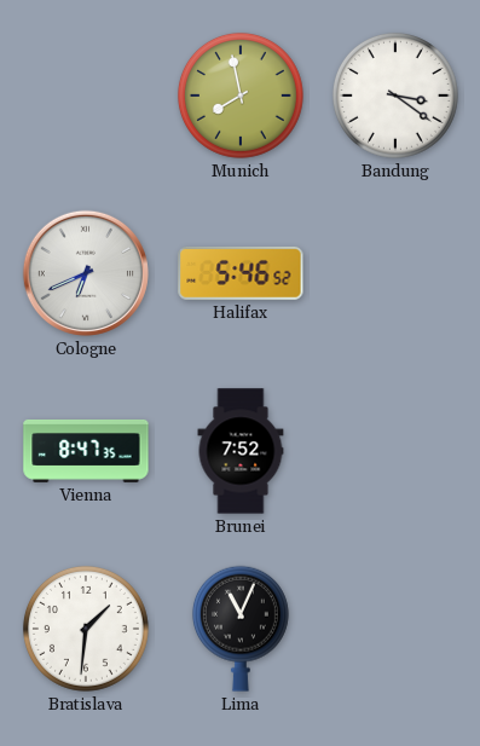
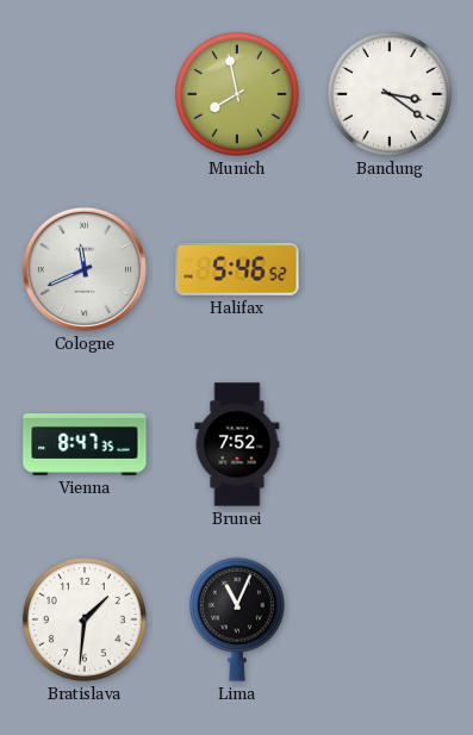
Cologne: 6:41 -> 11:41
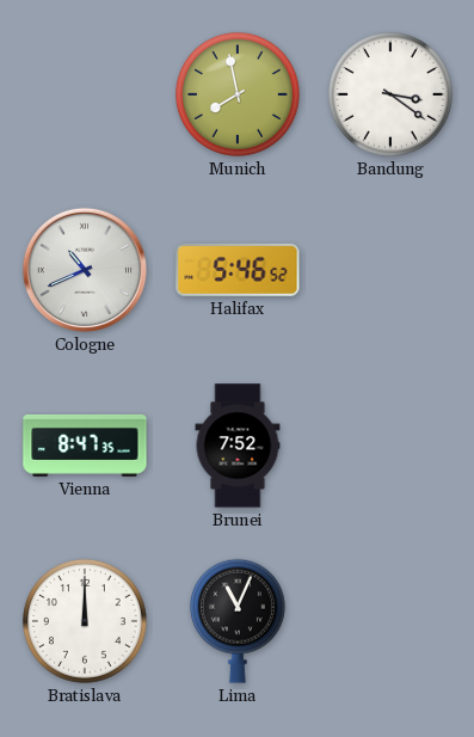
Cologne: 11:41 -> 10:41
Bratislava: 1:31 -> 12:00
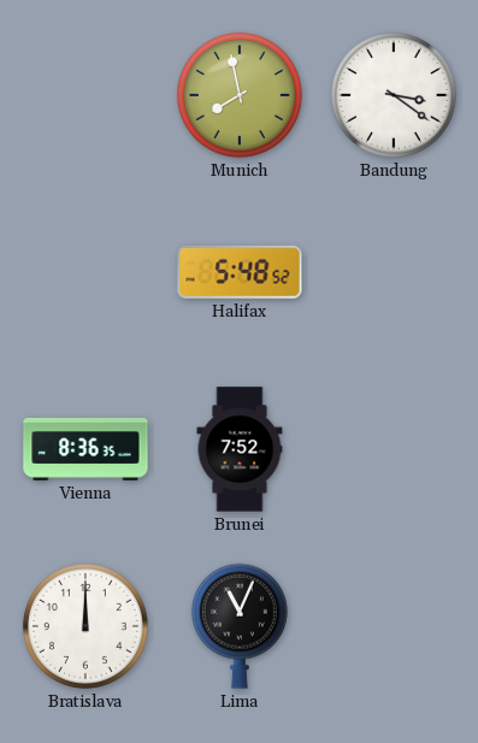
Cologne: 10:41 -> none
Halifax: 5:46 -> 5:48
Vienna: 8:47 -> 8:36
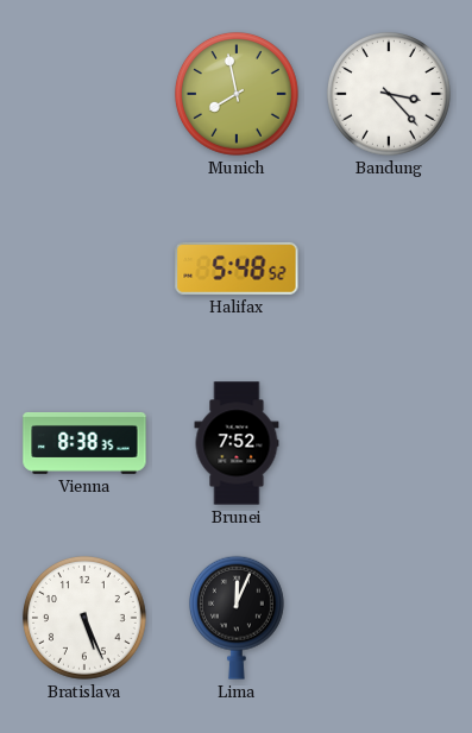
Bandung: 3:21 -> 3:23
Vienna: 8:36 -> 8:38
Bratislava: 12:00 -> 5:26
Lima: 11:04 -> 12:04
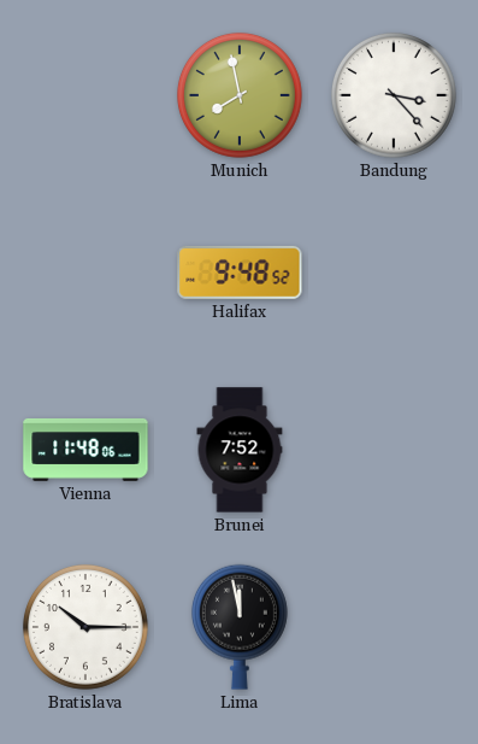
Halifax: 5:48 -> 9:48
Vienna: 8:38 -> 11:48
Bratislava: 5:26 -> 10:15
Lima: 12:04 -> 11:58
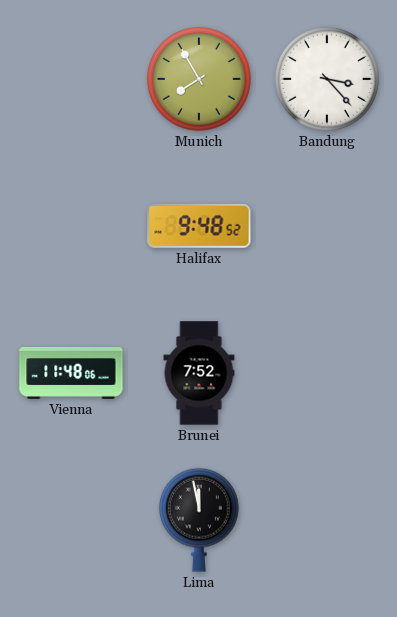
Munich: 7:58 -> 7:55
Bratislava: 10:15 -> none
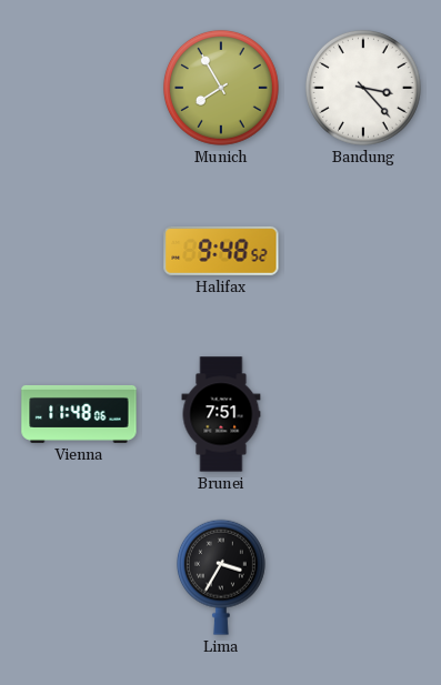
Brunei: 7:52 -> 7:51
Lima: 11:58 -> 3:35
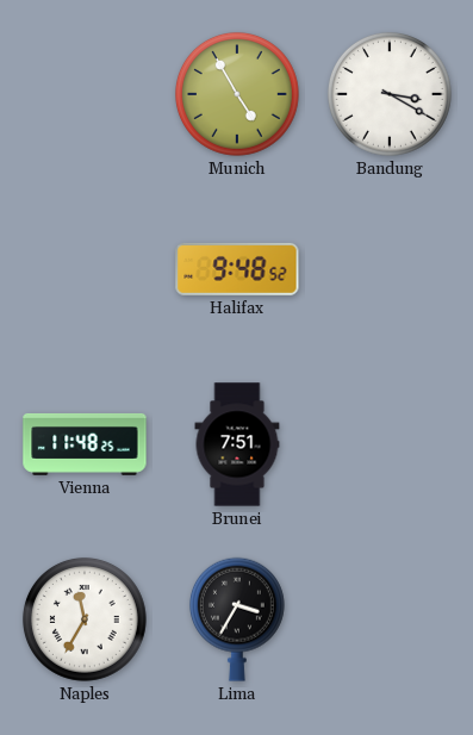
Munich: 7:55 -> 4:55
Bandung: 3:23 -> 3:20
Vienna: 11:48:06 -> 11:48:25
Naples: none -> 11:35
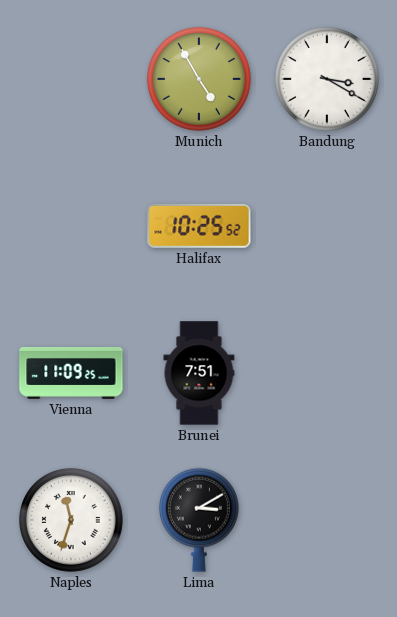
Halifax: 9:48 -> 10:25
Vienna: 11:48 -> 11:09
Naples: 11:35 -> 11:33
Lima: 3:35 -> 3:10
